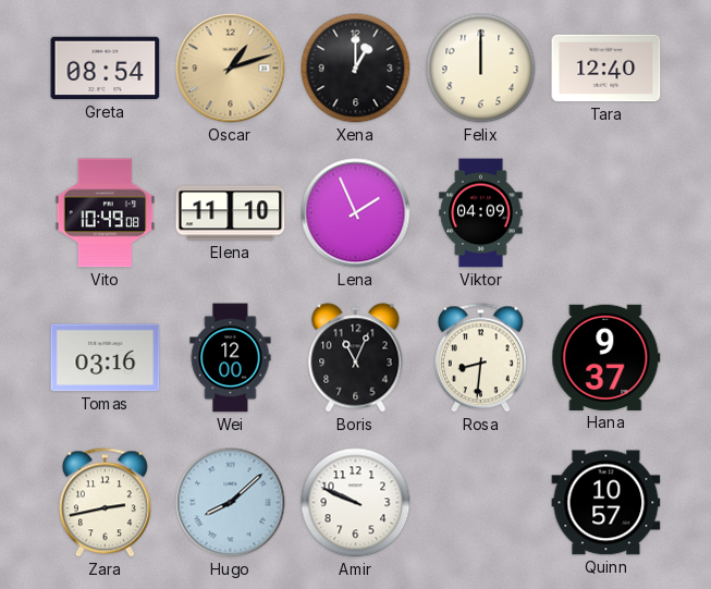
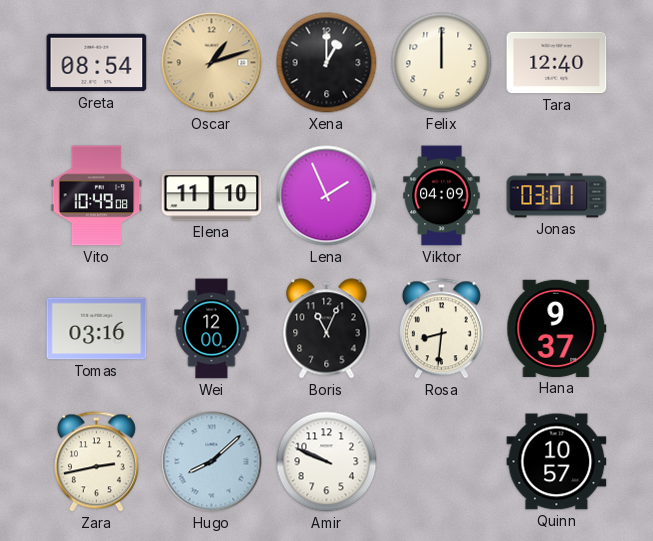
Jonas: none -> 03:01
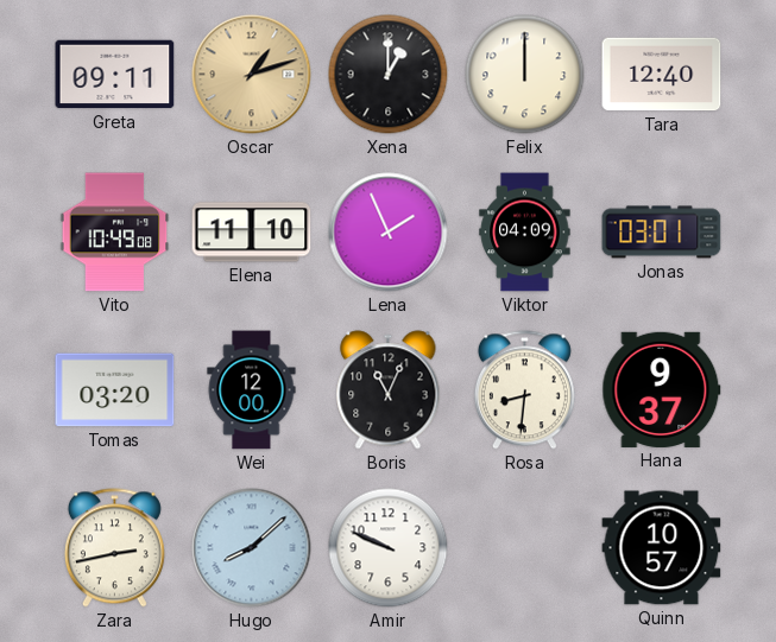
Greta: 08:54 -> 09:11
Tomas: 03:16 -> 03:20
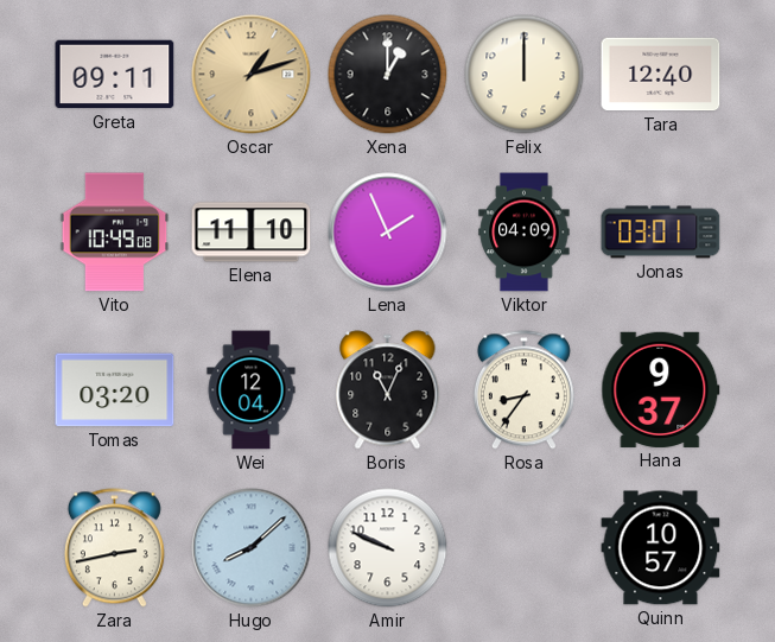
Wei: 12:00 -> 12:04
Rosa: 8:31 -> 8:36
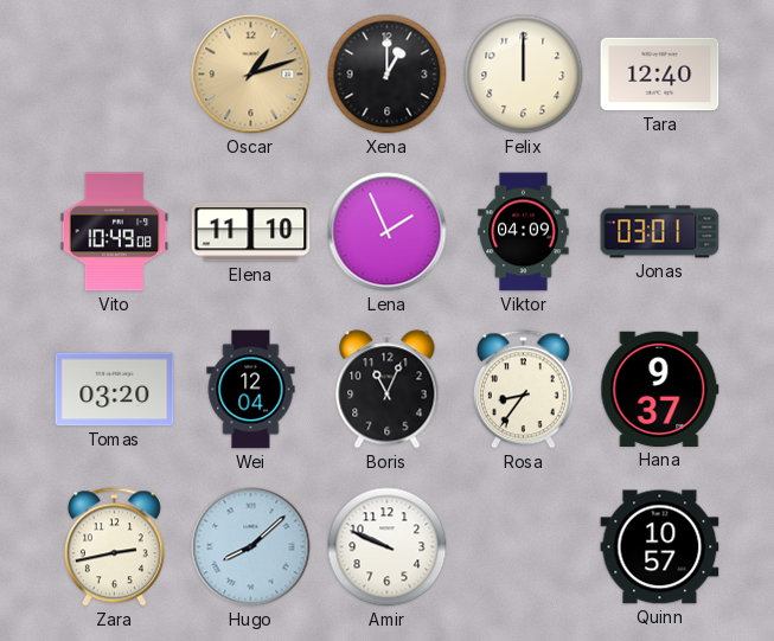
Greta: 09:11 -> none
